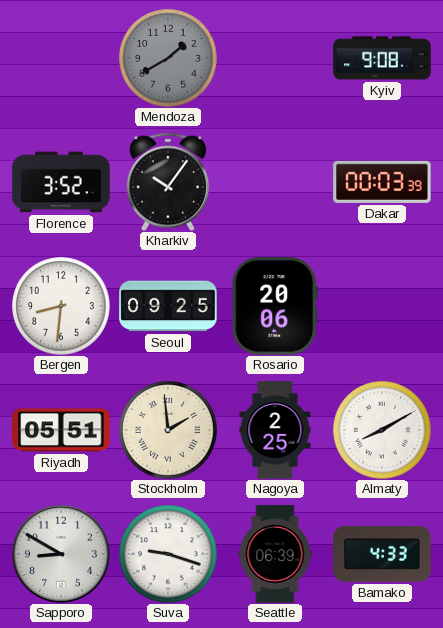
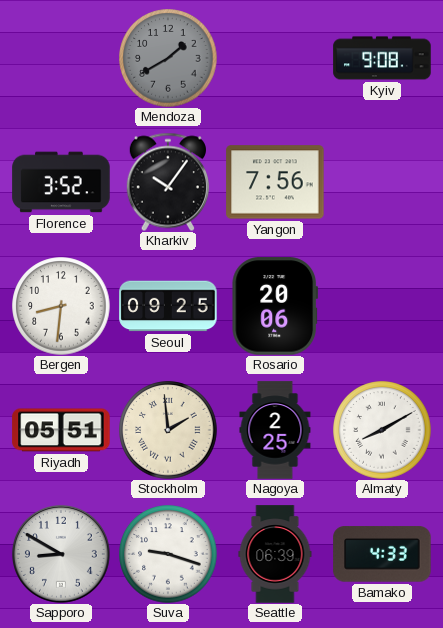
Yangon: none -> 7:56
Dakar: 00:03 -> none
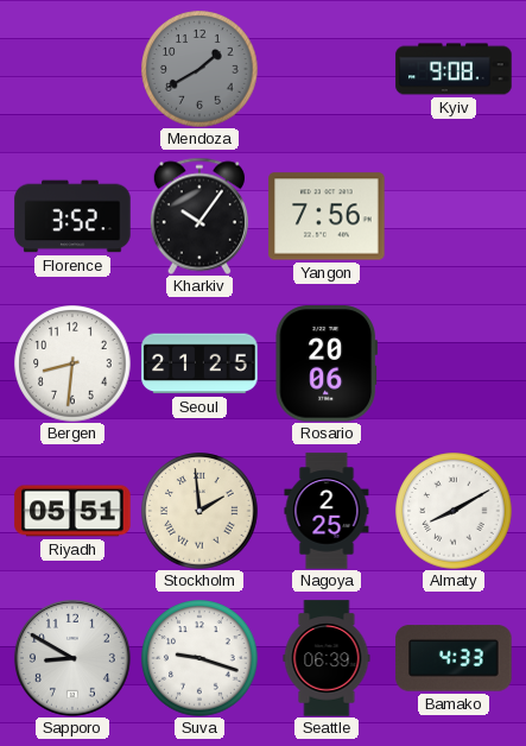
Seoul: 09:25 -> 21:25
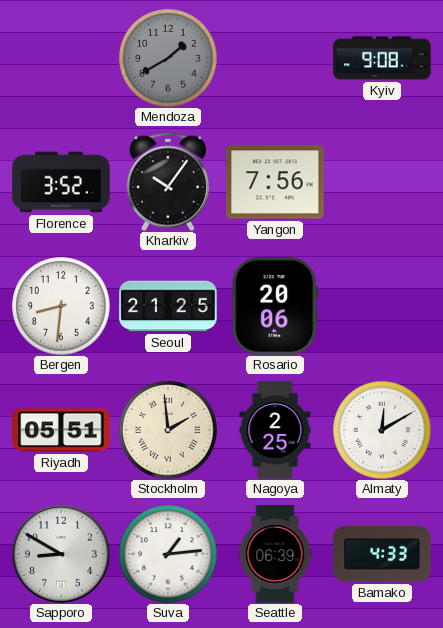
Almaty: 8:10 -> 12:10
Suva: 9:18 -> 1:14
